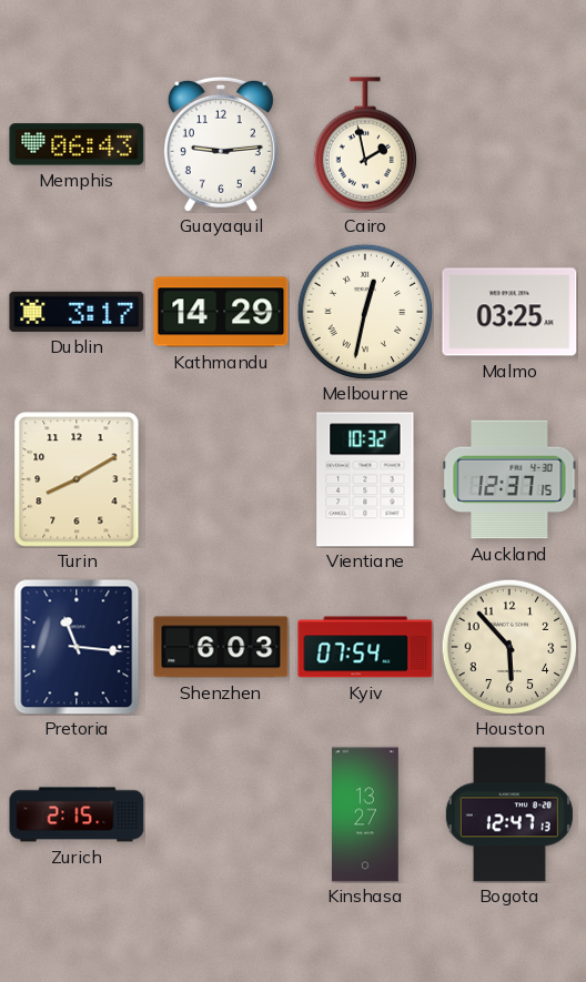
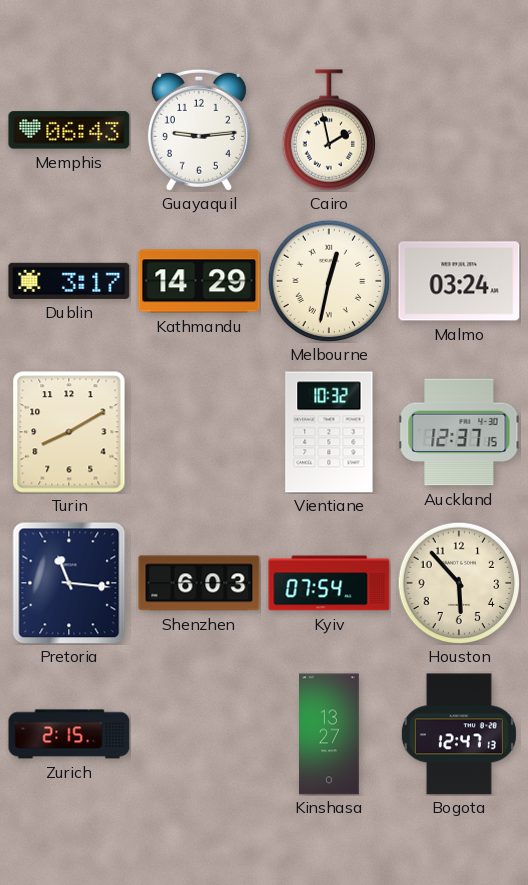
Malmo: 03:25 -> 03:24
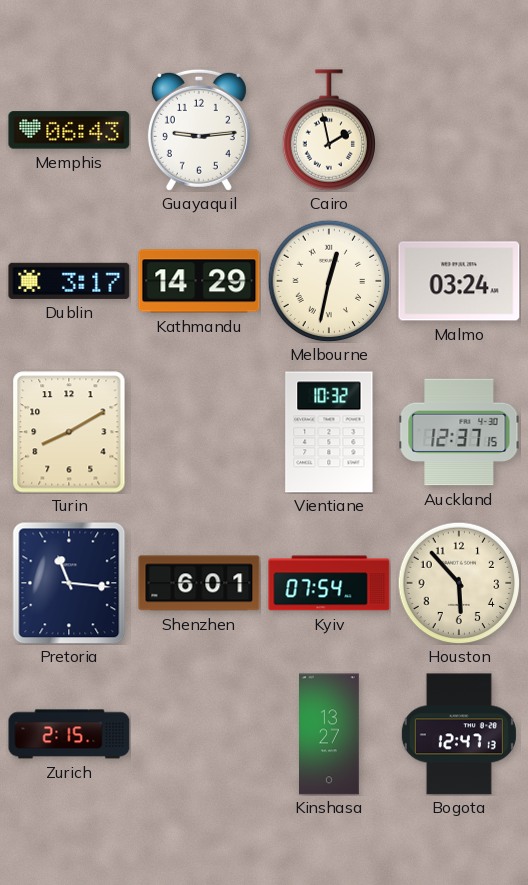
Shenzhen: 6:03 -> 6:01
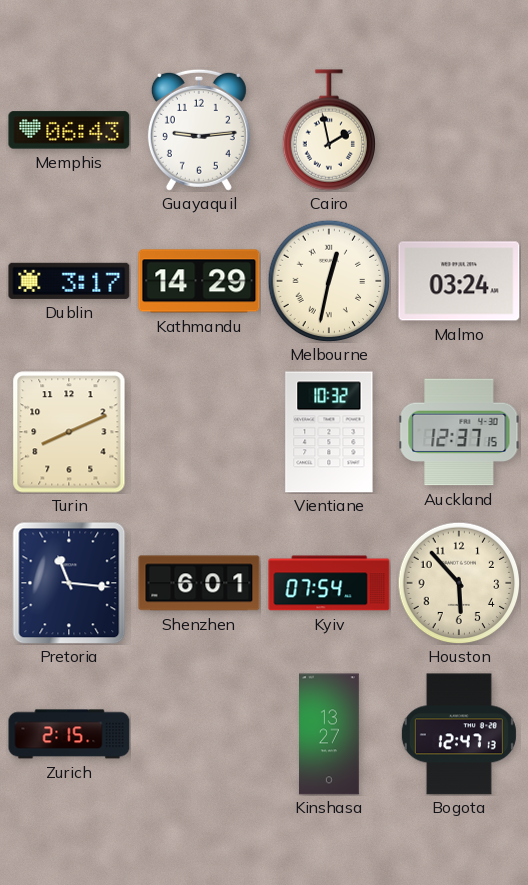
Turin: 8:10 -> 8:11
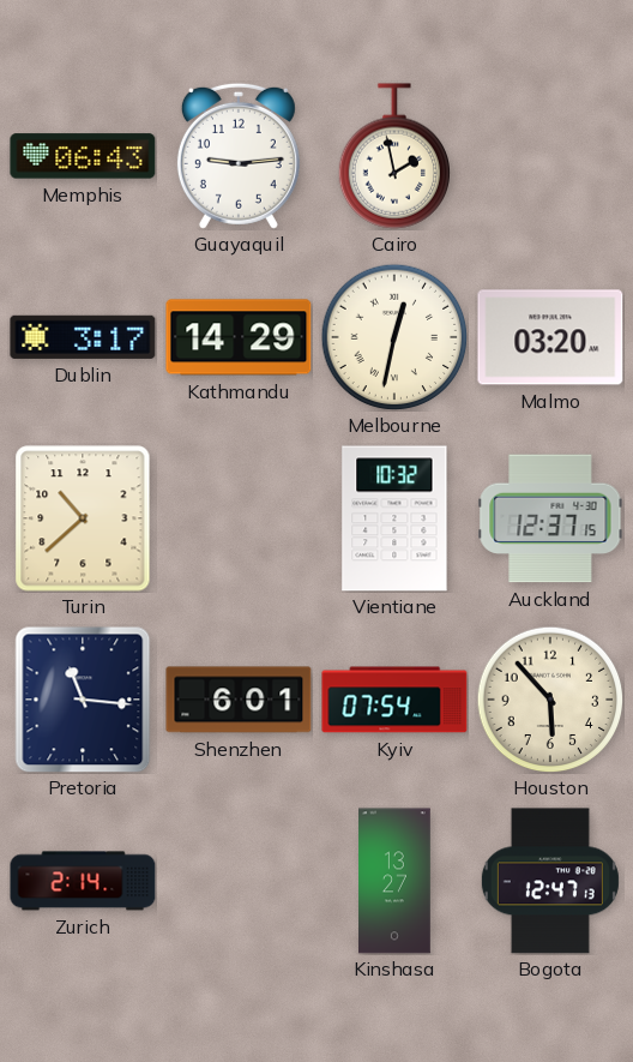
Malmo: 03:24 -> 03:20
Turin: 8:11 -> 10:38
Zurich: 2:15 -> 2:14
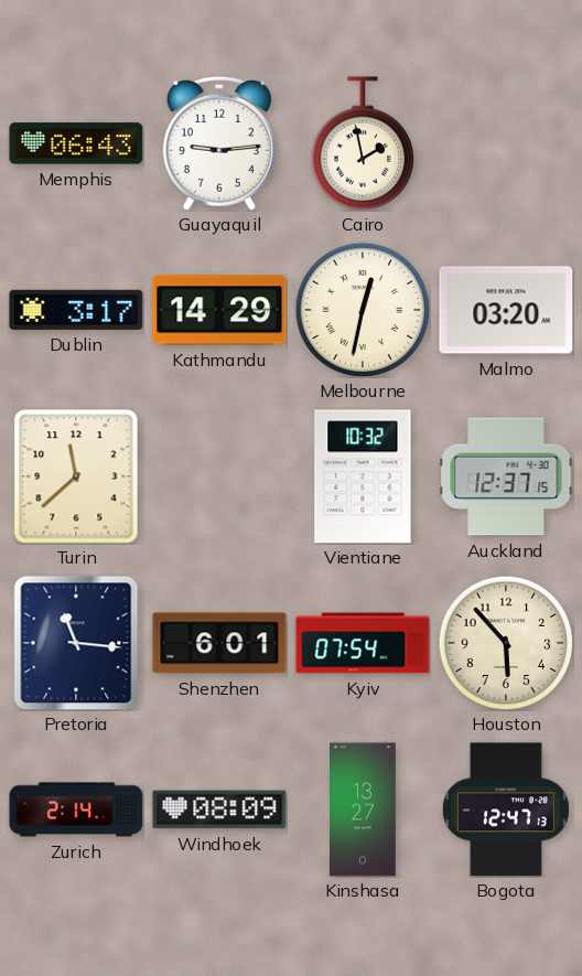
Turin: 10:38 -> 11:38
Windhoek: none -> 08:09
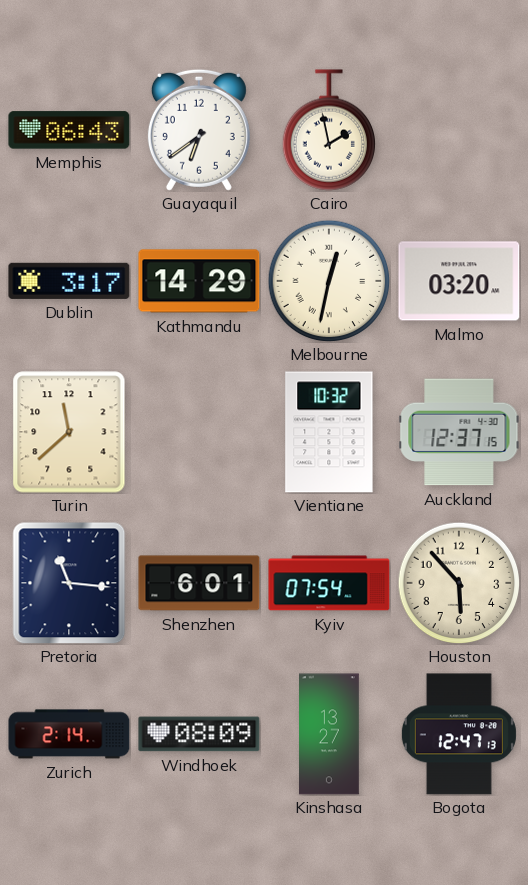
Guayaquil: 9:14 -> 6:39
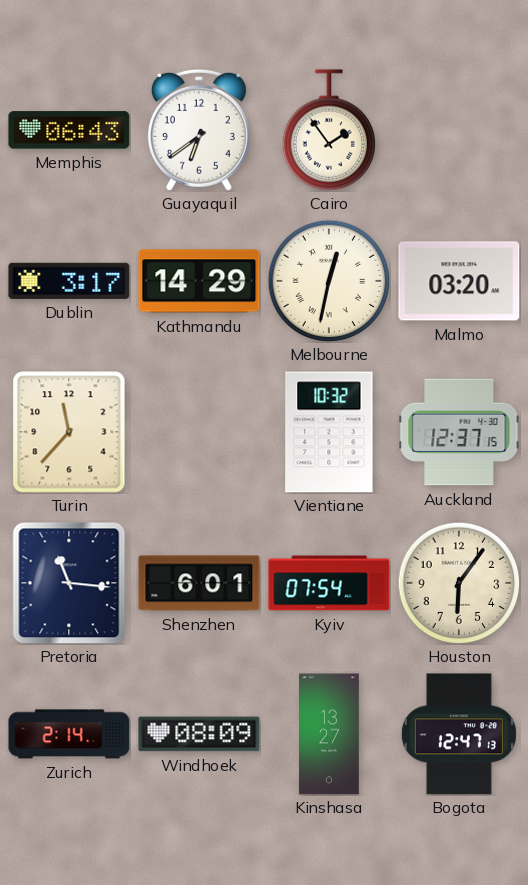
Cairo: 1:58 -> 1:54
Turin: 11:38 -> 11:37
Houston: 5:53 -> 6:06
